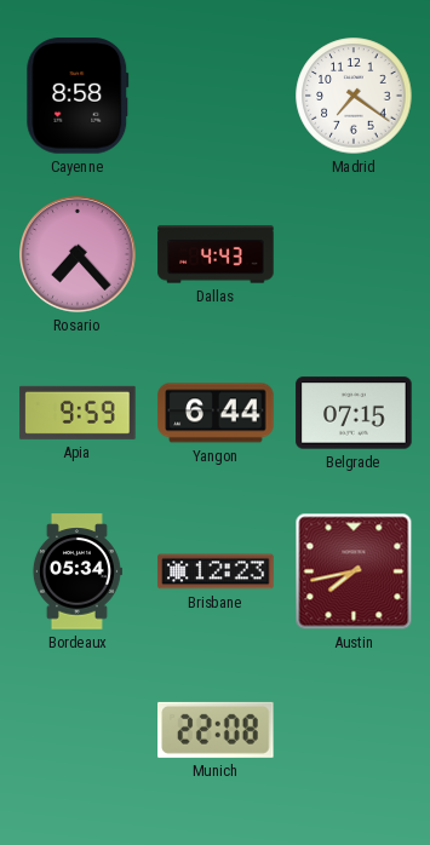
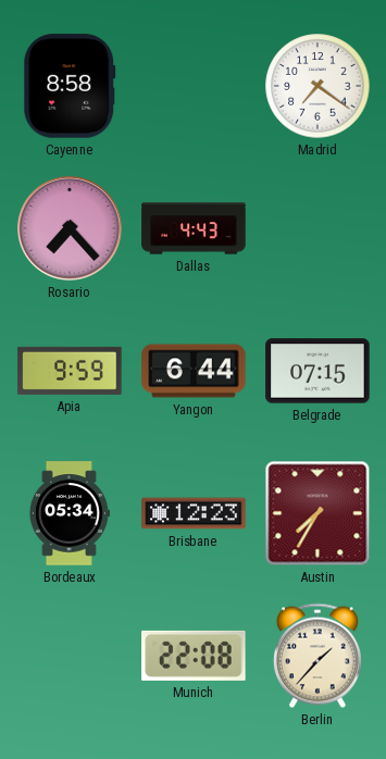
Austin: 7:43 -> 7:35
Berlin: none -> 1:37
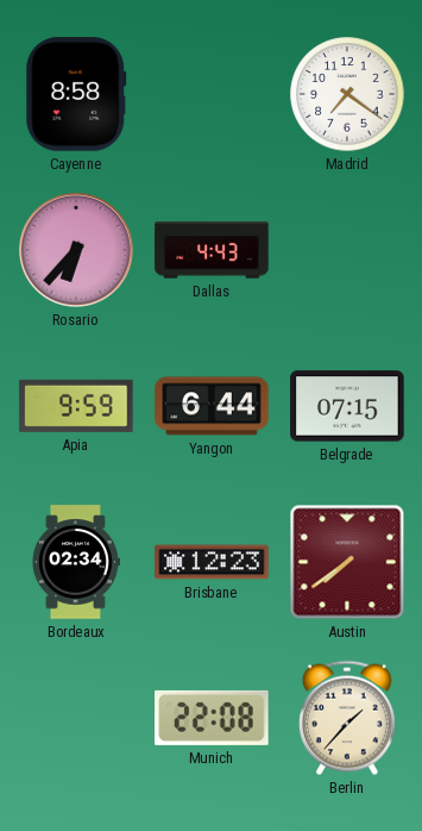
Rosario: 7:23 -> 6:37
Bordeaux: 05:34 -> 02:34
Austin: 7:35 -> 7:39
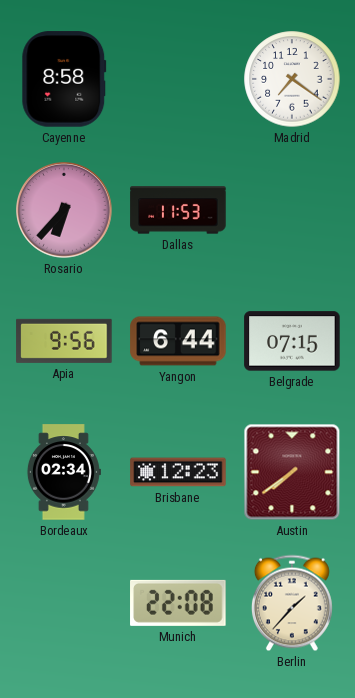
Dallas: 4:43 -> 11:53
Apia: 9:59 -> 9:56
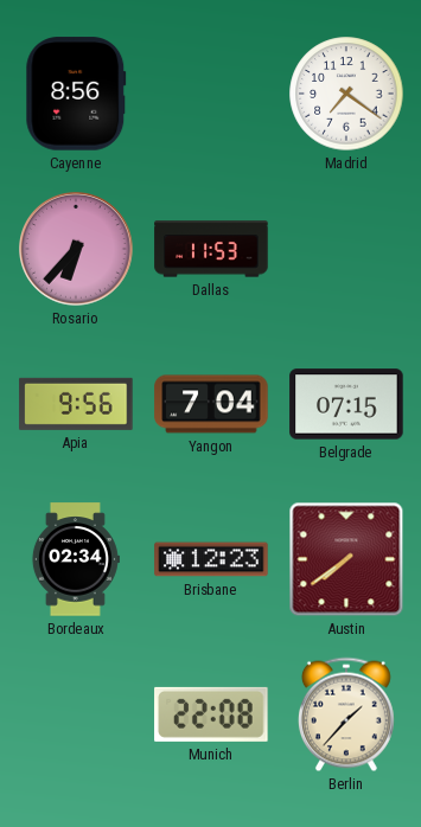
Cayenne: 8:58 -> 8:56
Yangon: 6:44 -> 7:04
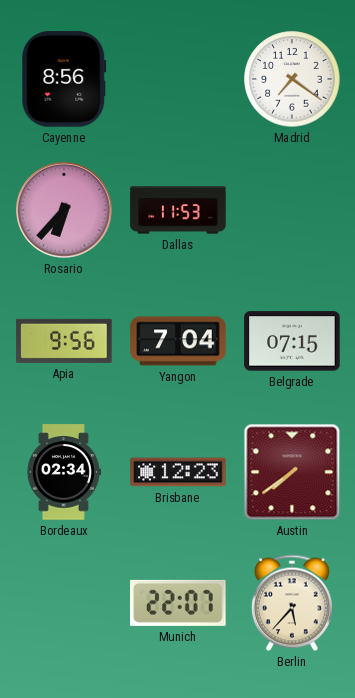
Munich: 22:08 -> 22:07
Berlin: 1:37 -> 5:37
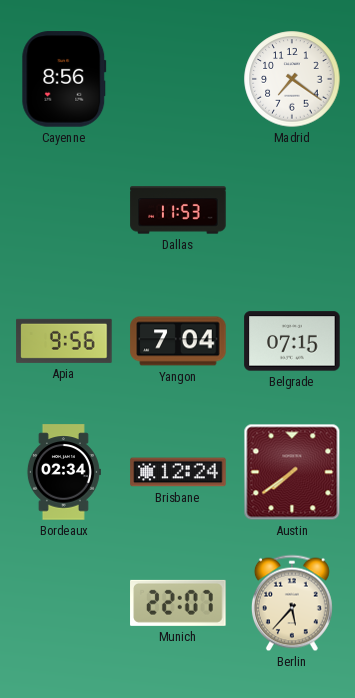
Rosario: 6:37 -> none
Brisbane: 12:23 -> 12:24
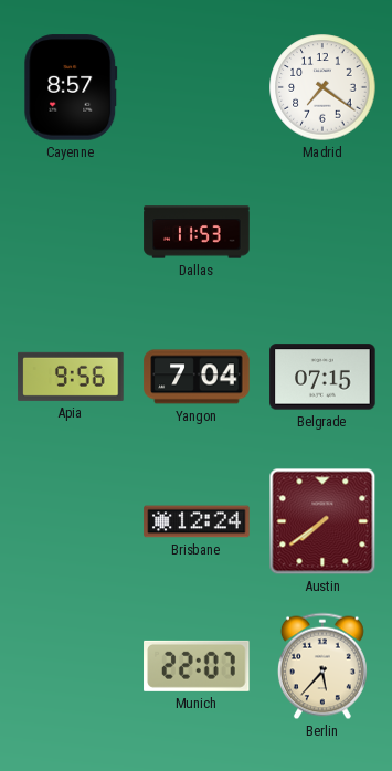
Cayenne: 8:56 -> 8:57
Bordeaux: 02:34 -> none
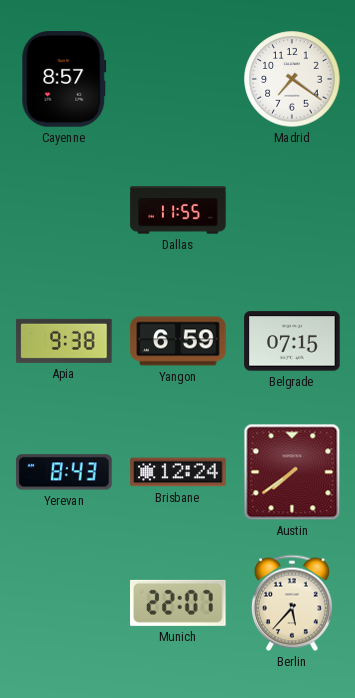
Dallas: 11:53 -> 11:55
Apia: 9:56 -> 9:38
Yangon: 7:04 -> 6:59
Yerevan: none -> 8:43
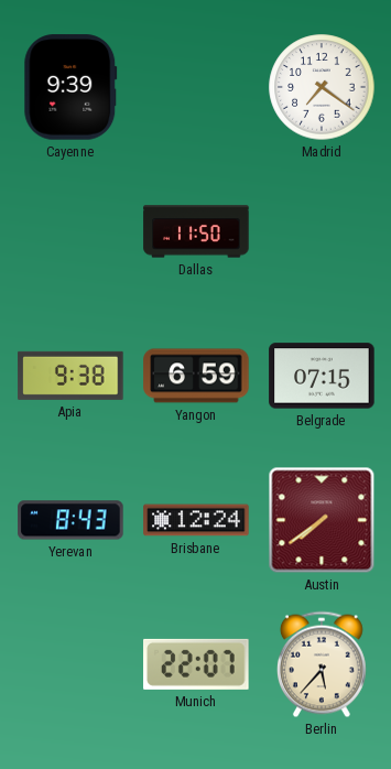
Cayenne: 8:57 -> 9:39
Dallas: 11:55 -> 11:50
